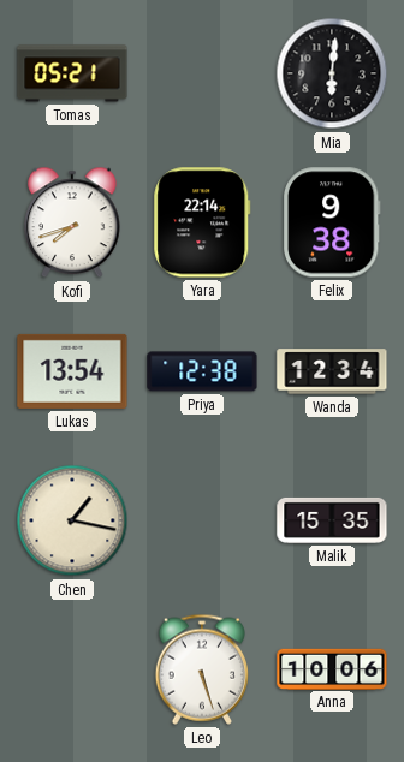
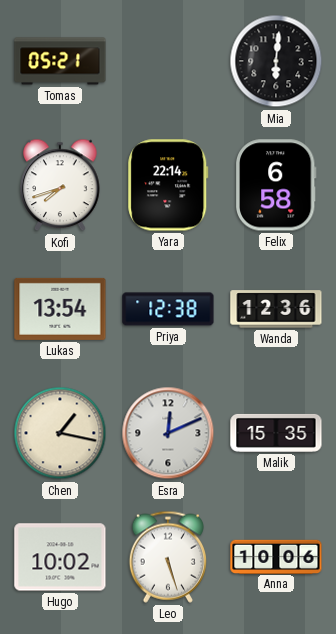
Felix: 9:38 -> 6:58
Wanda: 12:34 -> 12:36
Esra: none -> 12:11
Hugo: none -> 10:02
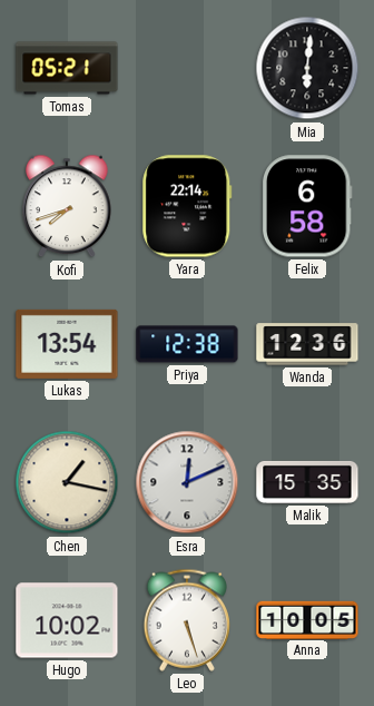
Anna: 10:06 -> 10:05
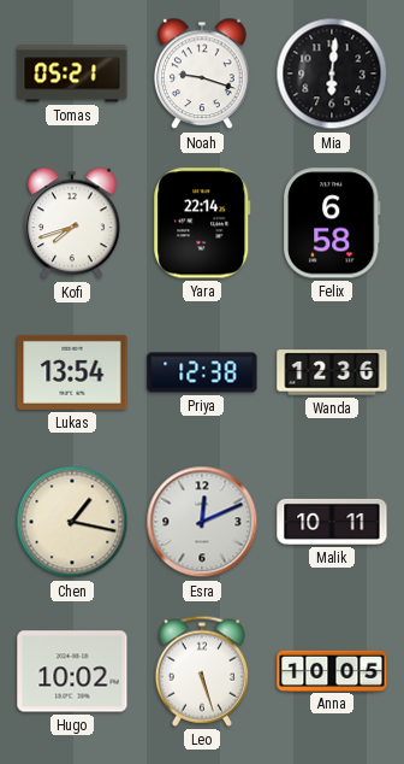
Noah: none -> 9:18
Malik: 15:35 -> 10:11
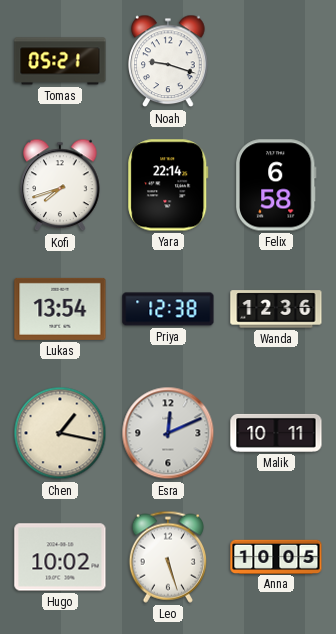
Mia: 6:01 -> none
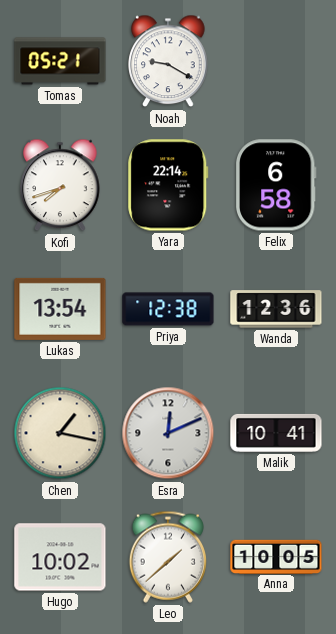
Noah: 9:18 -> 9:20
Malik: 10:11 -> 10:41
Leo: 5:27 -> 1:38
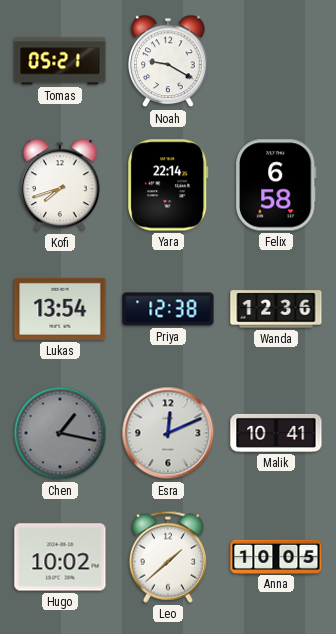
Chen dial: cream -> grey
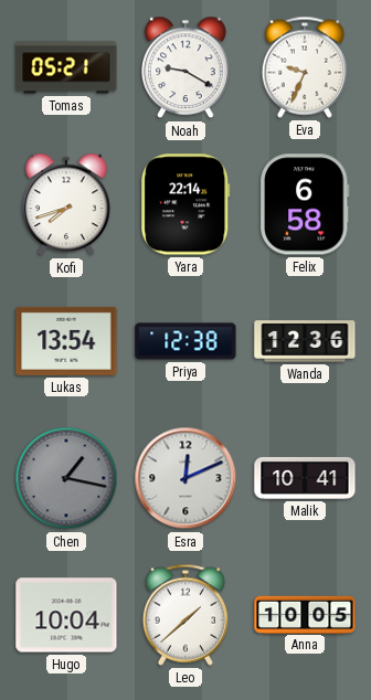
Eva: none -> 9:34
Hugo: 10:02 -> 10:04
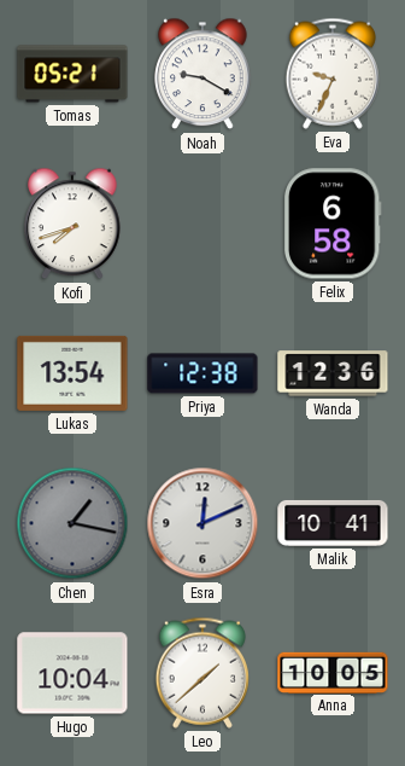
Yara: 22:14 -> none
